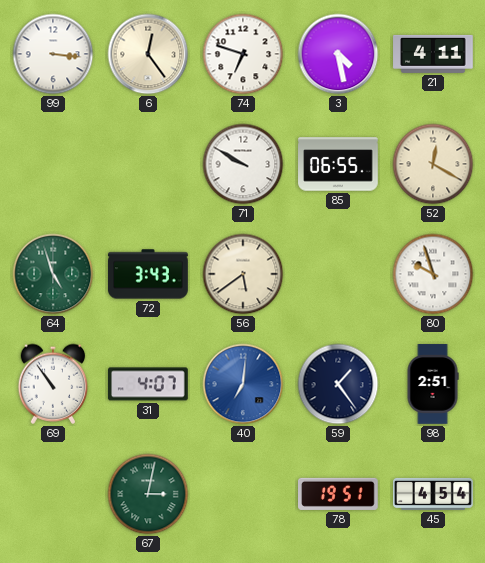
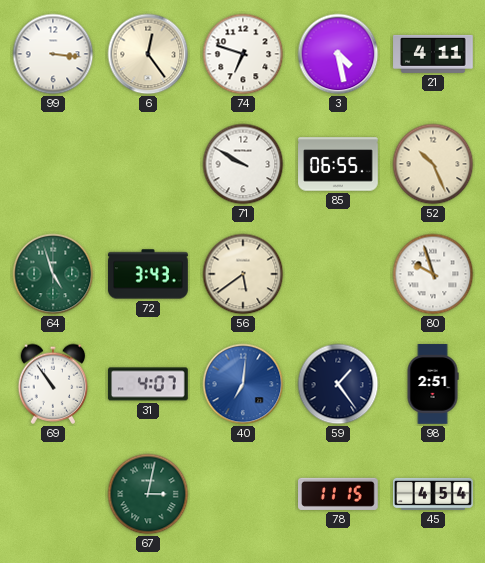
52: 12:20 -> 10:26
78: 19:51 -> 11:15
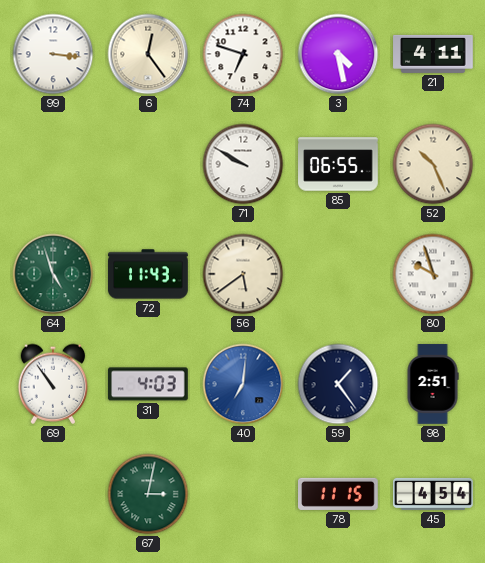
72: 3:43 -> 11:43
31: 4:07 -> 4:03
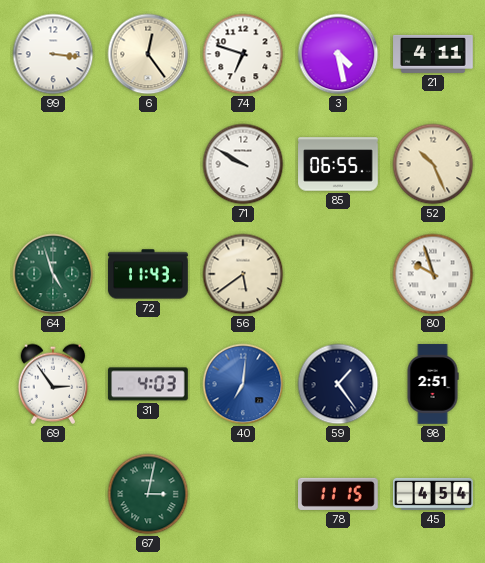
69: 10:54 -> 2:54
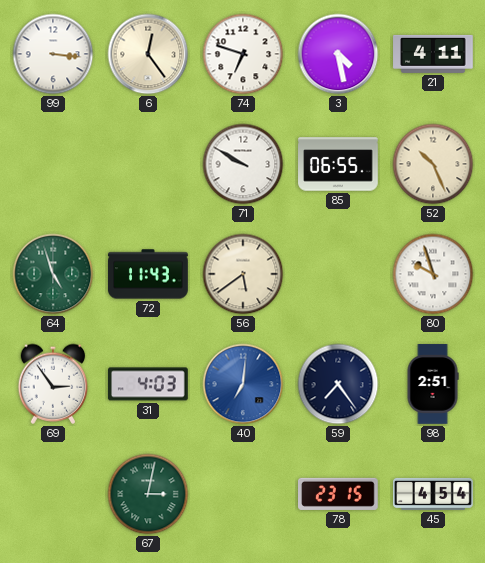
59: 1:24 -> 7:24
78: 11:15 -> 23:15
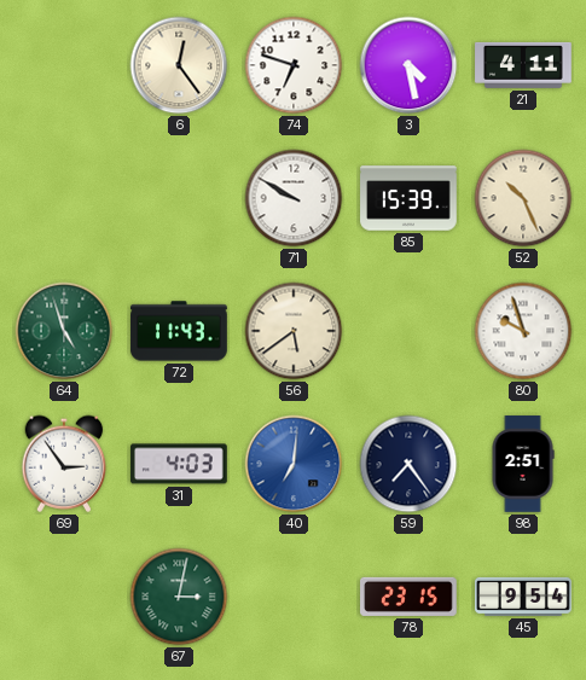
99: 3:16 -> none
85: 06:55 -> 15:39
45: 4:54 -> 9:54
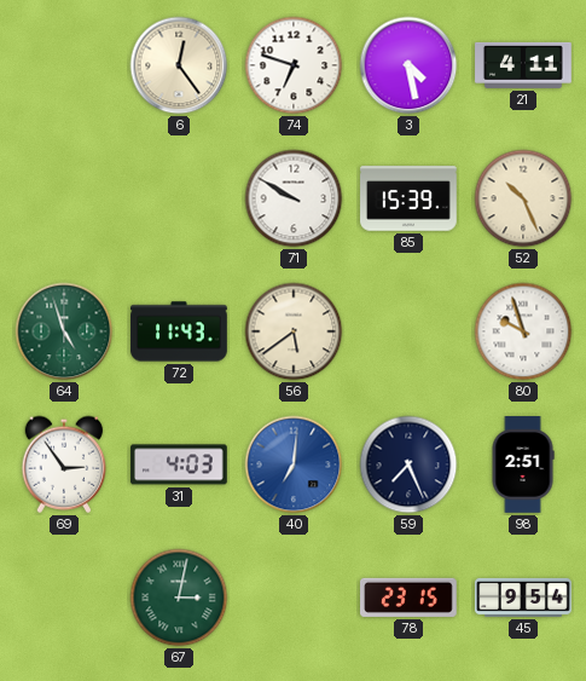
59: 7:24 -> 7:26
